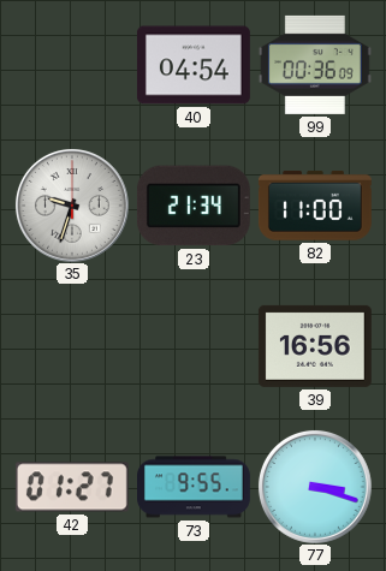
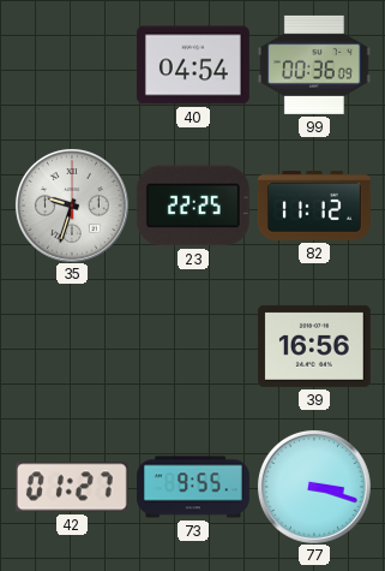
23: 21:34 -> 22:25
82: 11:00 -> 11:12
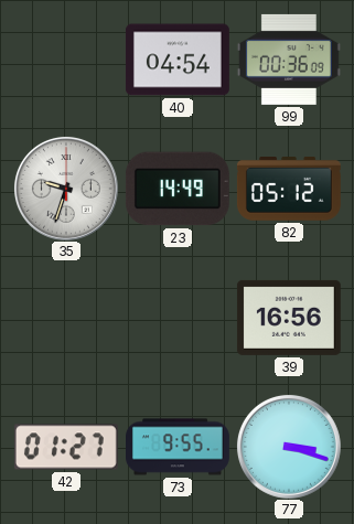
23: 22:25 -> 14:49
82: 11:12 -> 05:12
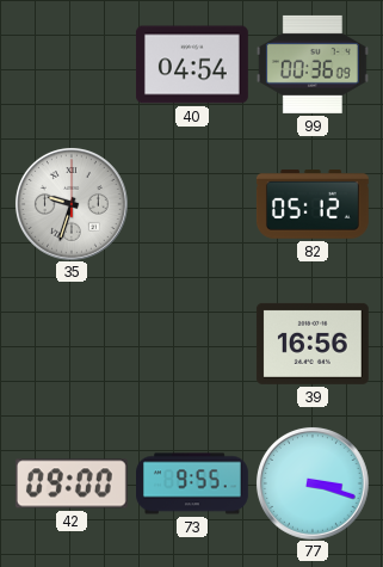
23: 14:49 -> none
42: 01:27 -> 09:00
